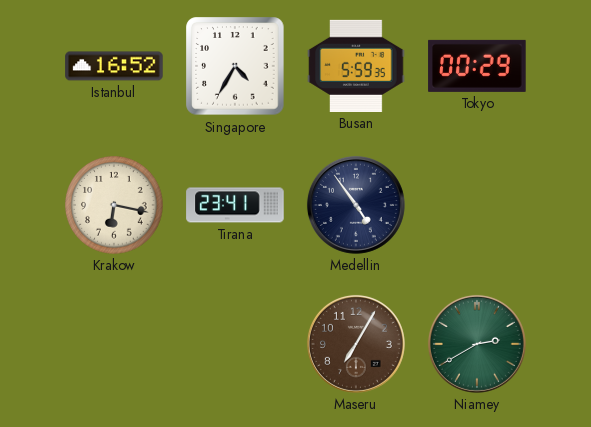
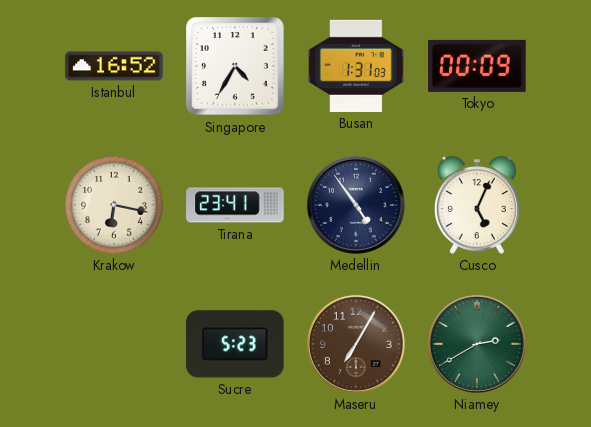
Busan: 5:59 -> 1:31
Tokyo: 00:29 -> 00:09
Cusco: none -> 5:04
Sucre: none -> 5:23
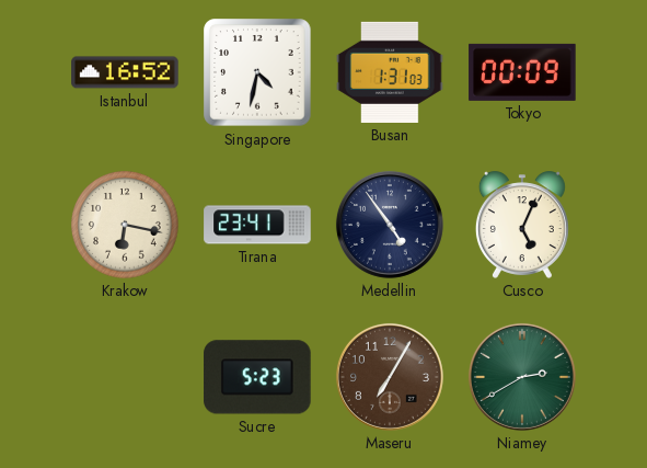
Singapore: 4:35 -> 4:32
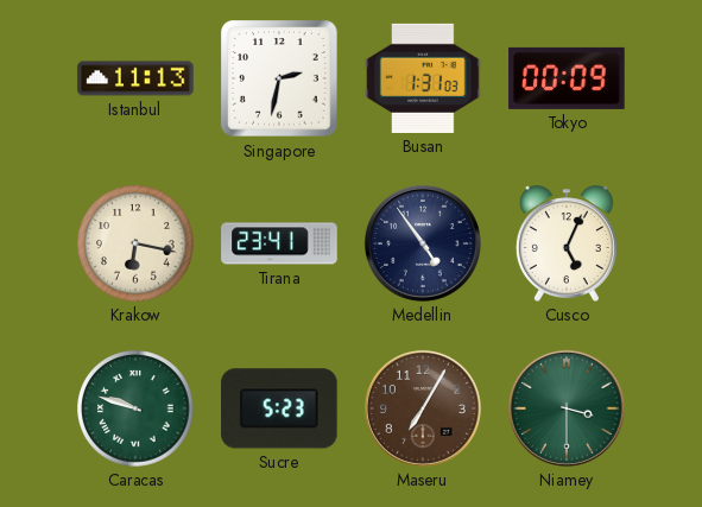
Istanbul: 16:52 -> 11:13
Singapore: 4:32 -> 2:32
Caracas: none -> 9:48
Niamey: 2:40 -> 3:30
